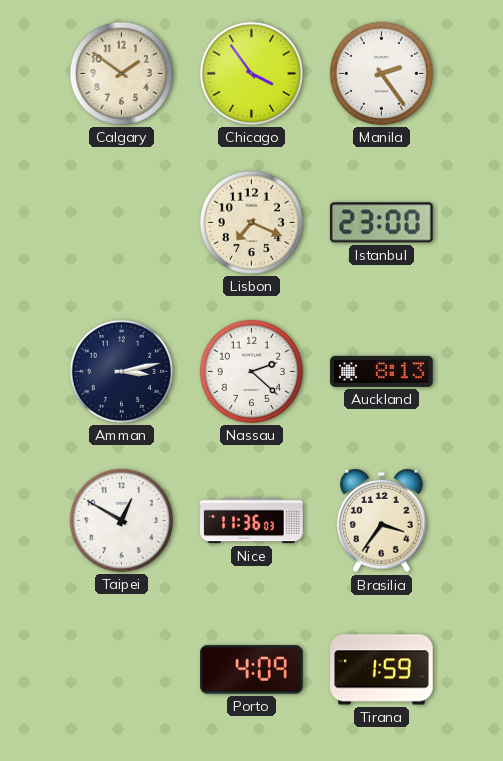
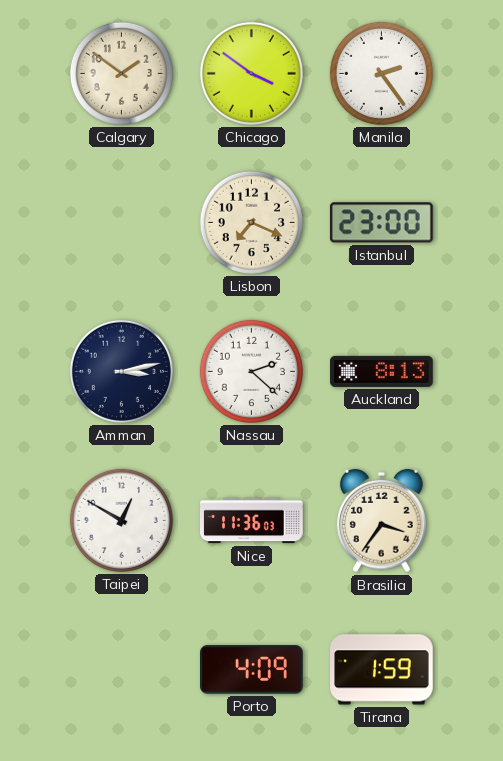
Chicago: 3:54 -> 3:51
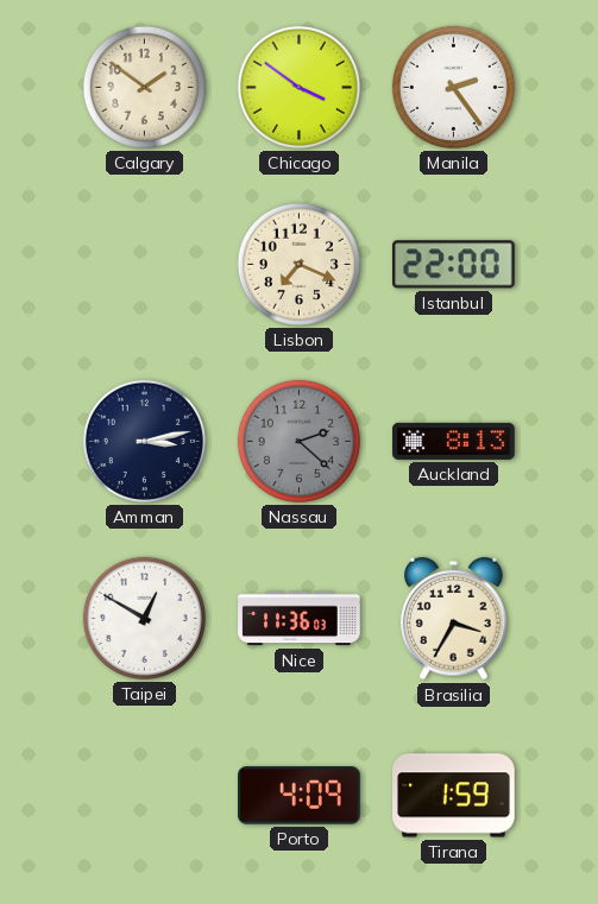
Istanbul: 23:00 -> 22:00
Nassau dial: white -> grey
Brasilia: 3:36 -> 3:35
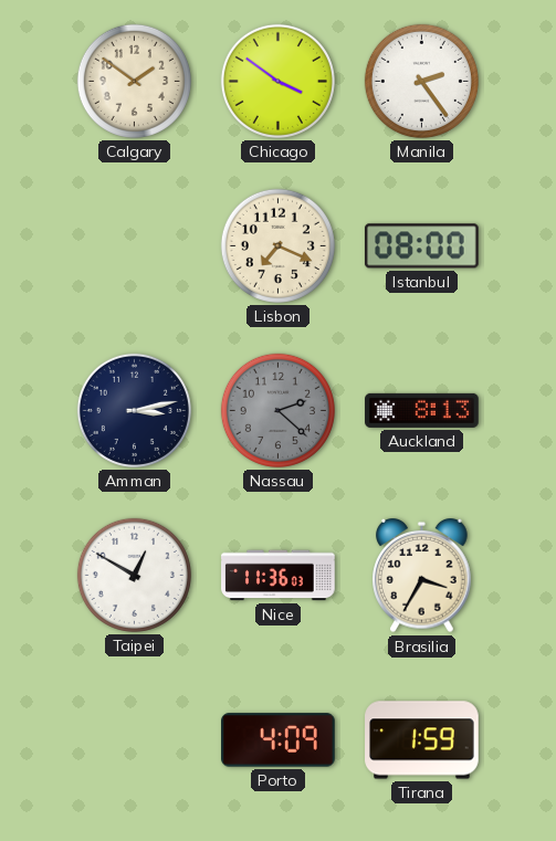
Istanbul: 22:00 -> 08:00
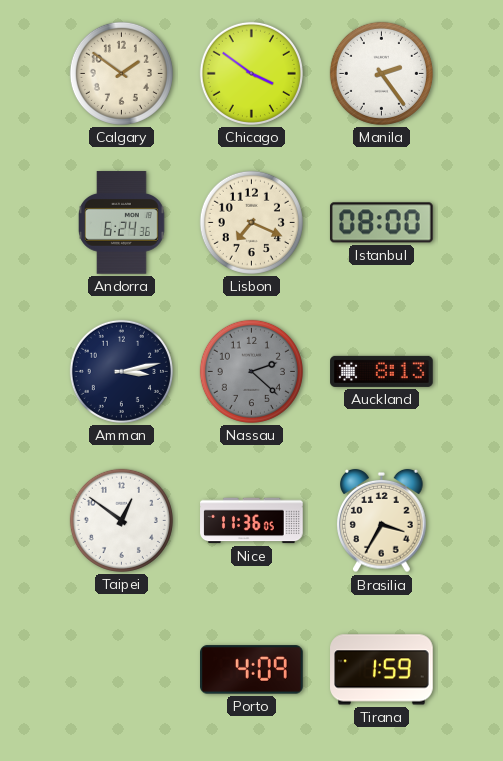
Andorra: none -> 6:24
Taipei: 12:50 -> 12:51
Nice: 11:36:03 -> 11:36:05
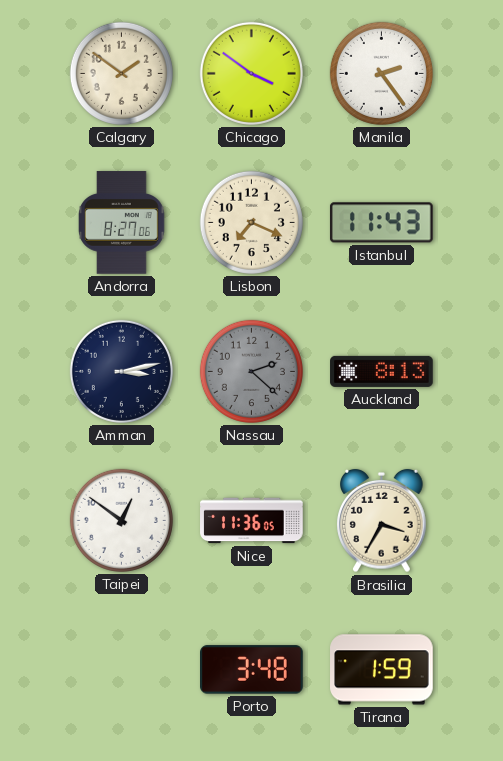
Andorra: 6:24 -> 8:27
Istanbul: 08:00 -> 11:43
Porto: 4:09 -> 3:48
